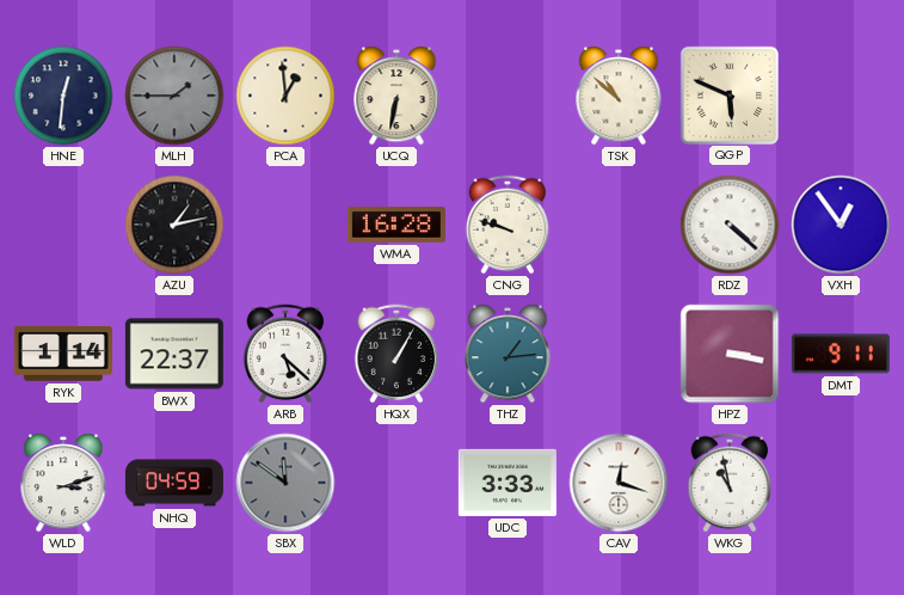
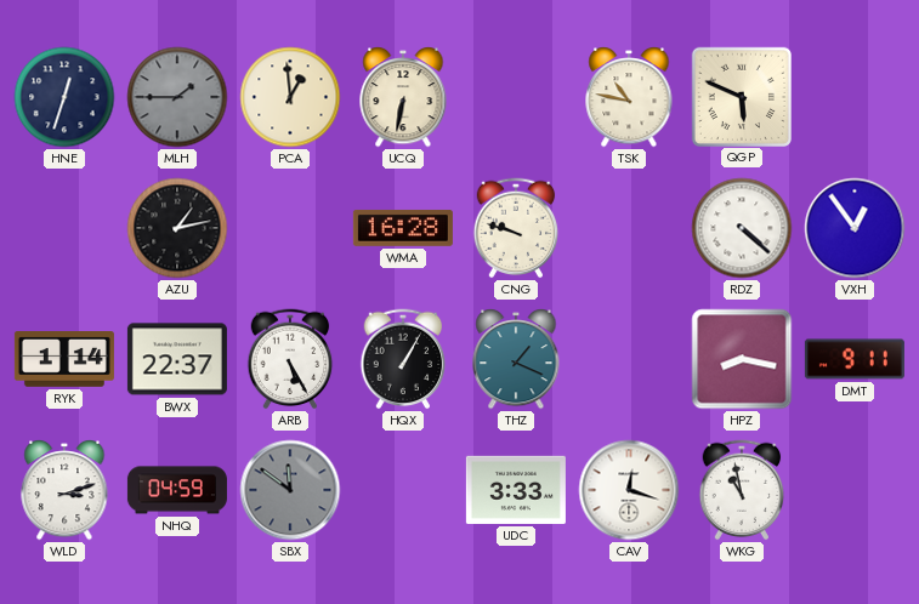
HNE: 12:31 -> 12:33
TSK: 10:52 -> 10:47
ARB: 5:22 -> 5:25
THZ: 1:14 -> 1:19
HPZ: 3:17 -> 8:17
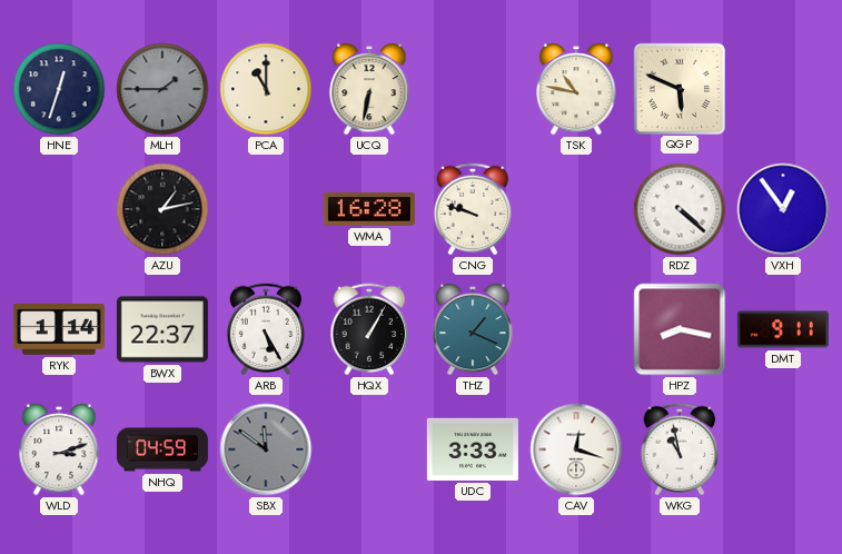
PCA: 12:59 -> 11:00
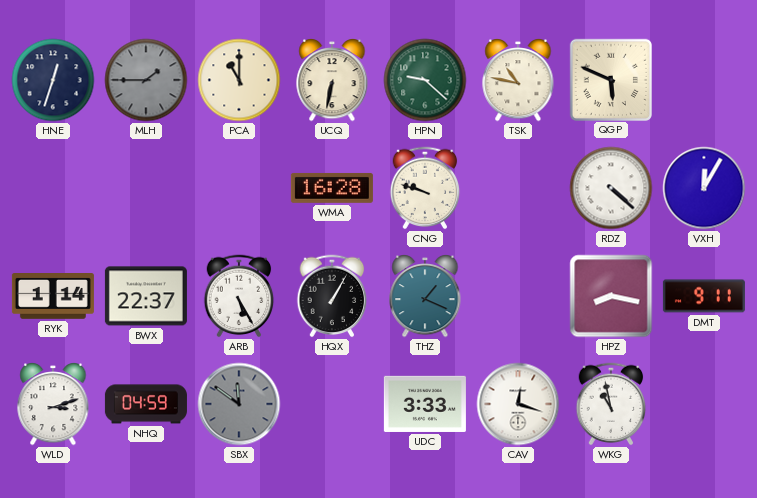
HPN: none -> 9:22
AZU: 1:13 -> none
VXH: 12:54 -> 12:05
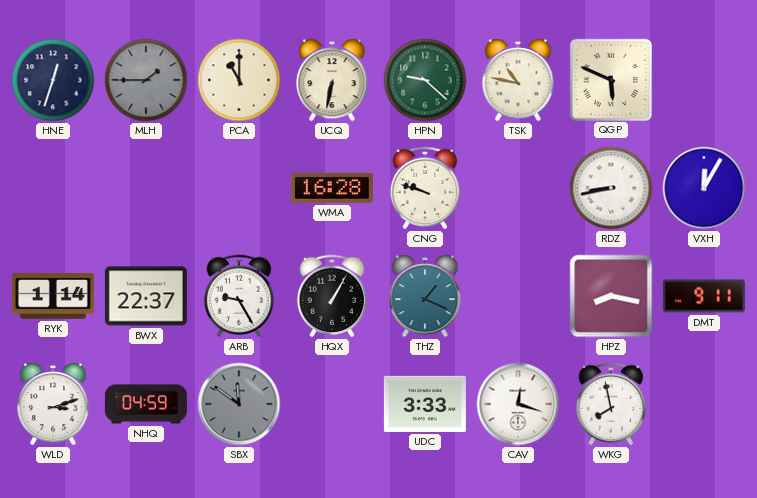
RDZ: 4:22 -> 8:43
ARB: 5:25 -> 9:25
WKG: 10:58 -> 7:58
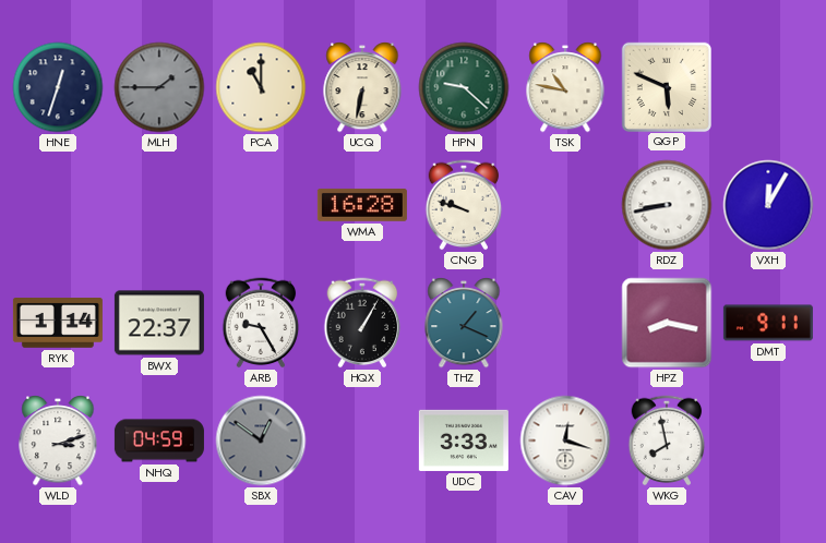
SBX: 11:51 -> 12:51
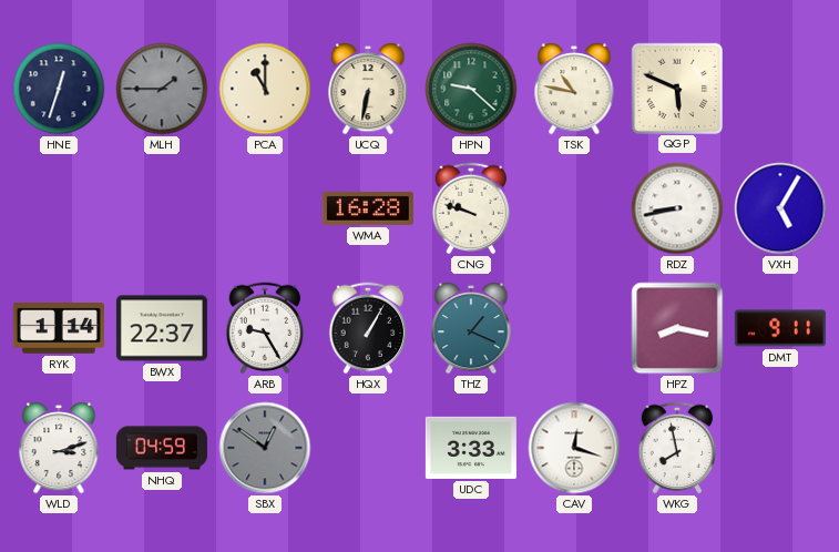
VXH: 12:05 -> 5:05
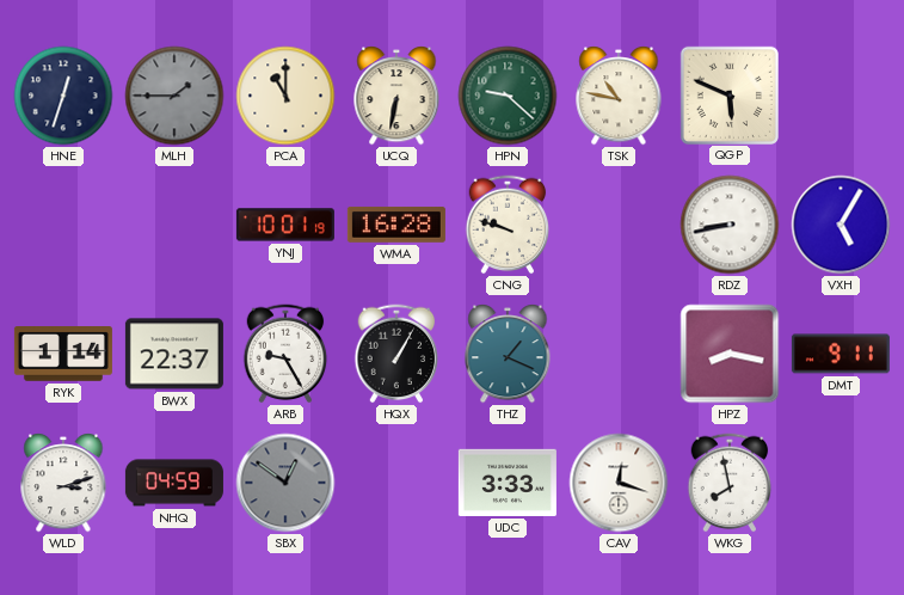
YNJ: none -> 10:01
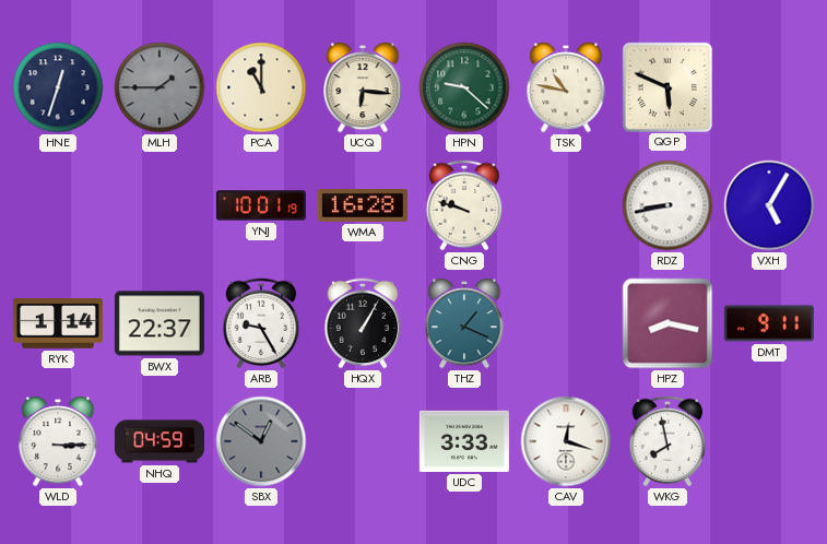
UCQ: 6:32 -> 6:16
WLD: 3:12 -> 3:15
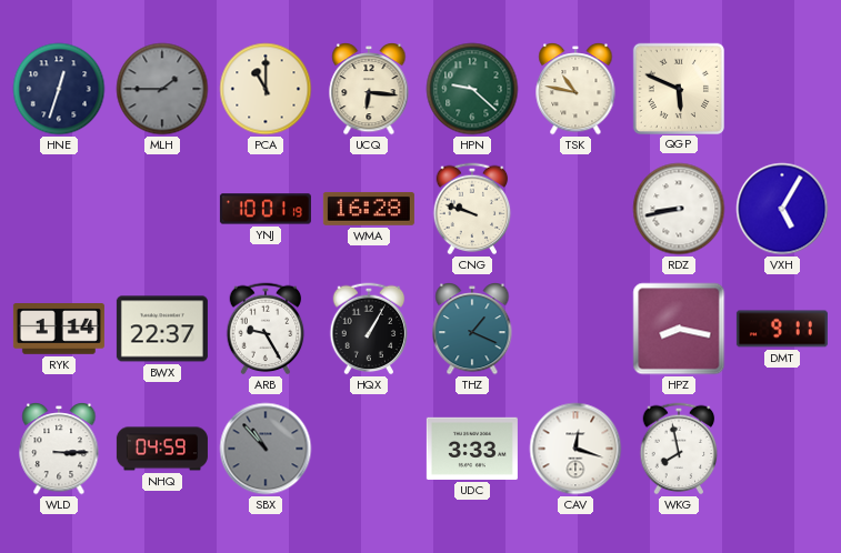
SBX: 12:51 -> 10:53
